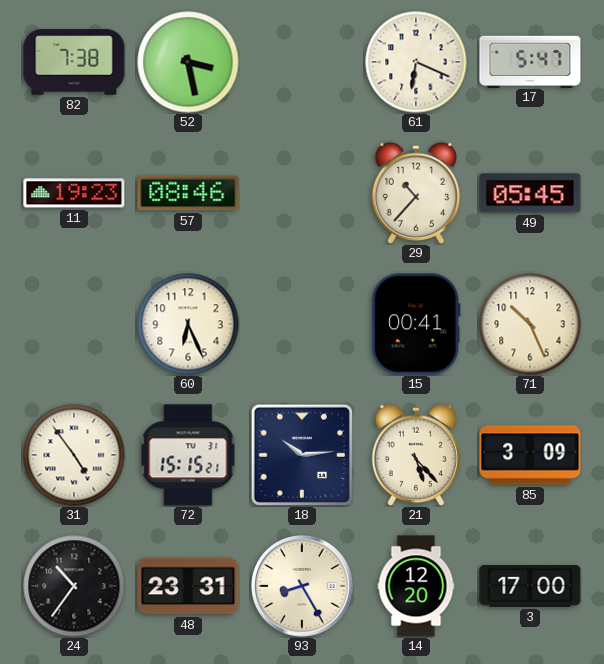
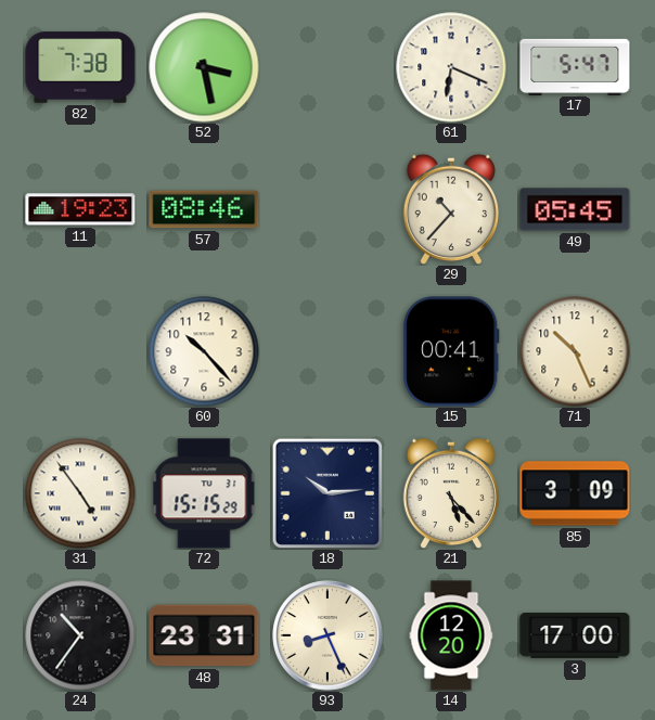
60: 6:26 -> 10:23
72: 15:15:21 -> 15:15:29
93: 8:25 -> 8:26
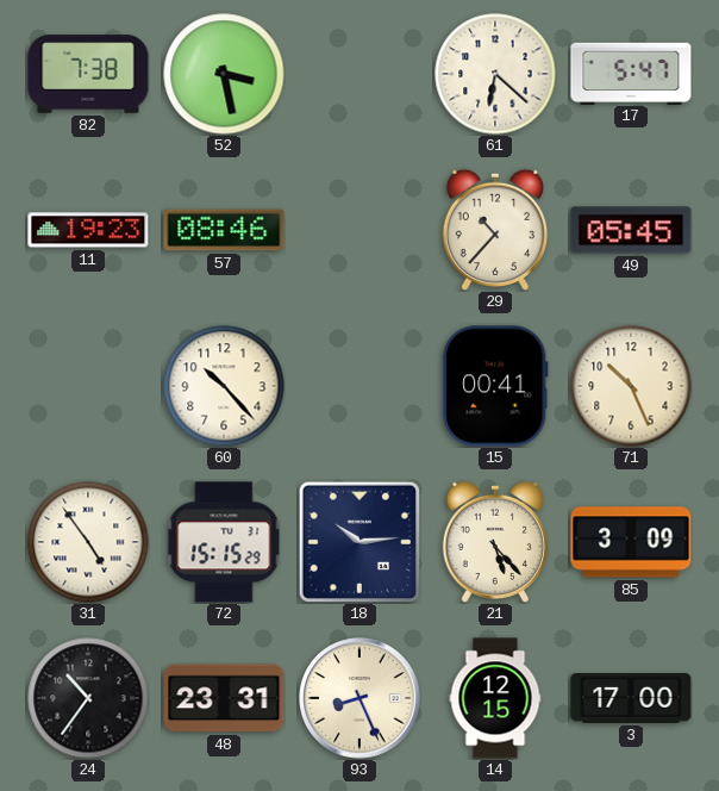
61: 6:19 -> 6:22
14: 12:20 -> 12:15
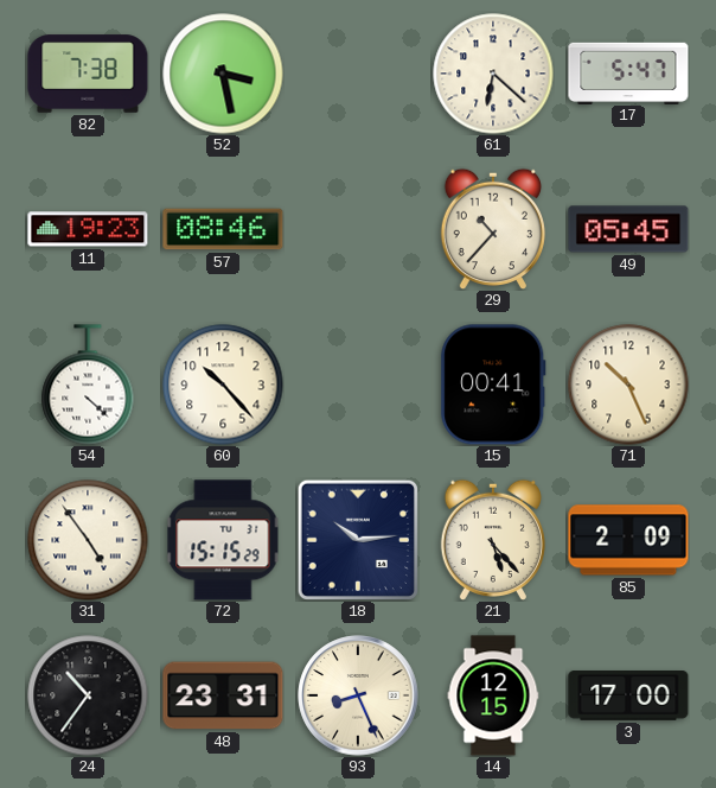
54: none -> 4:22
85: 3:09 -> 2:09
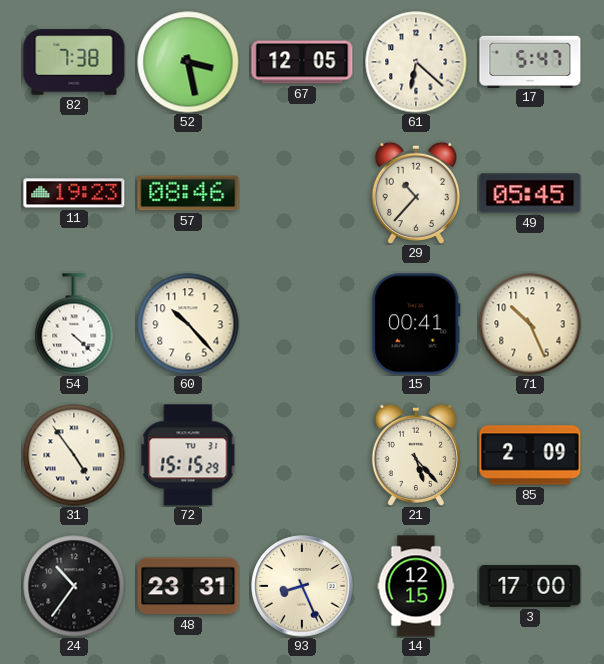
67: none -> 12:05
18: 10:14 -> none
